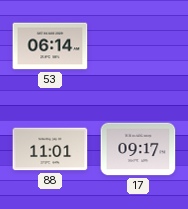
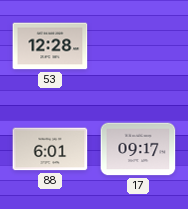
53: 06:14 -> 12:28
88: 11:01 -> 6:01
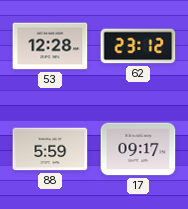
62: none -> 23:12
88: 6:01 -> 5:59
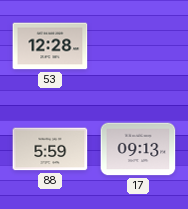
62: 23:12 -> none
17: 09:17 -> 09:13
